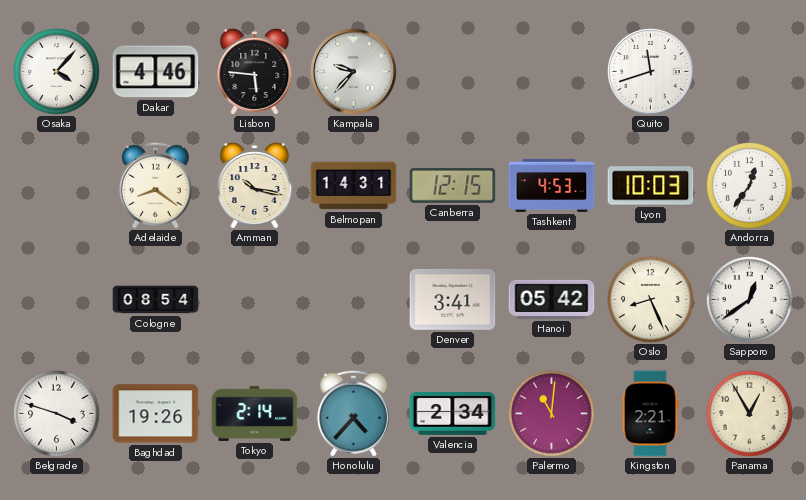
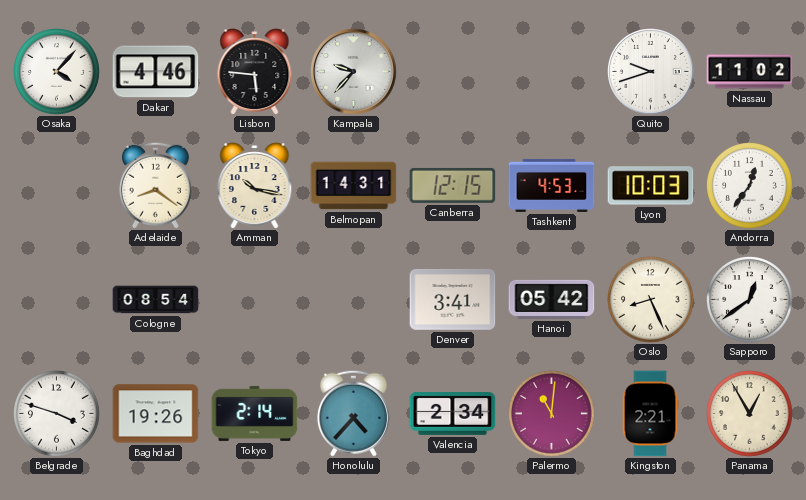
Quito: 11:42 -> 9:42
Nassau: none -> 11:02
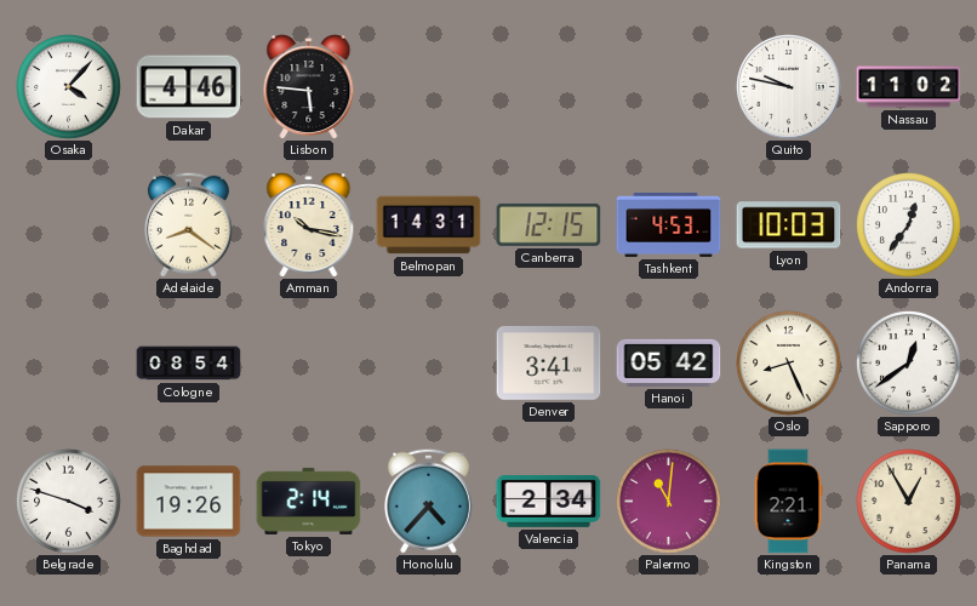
Kampala: 9:37 -> none
Quito: 9:42 -> 9:47
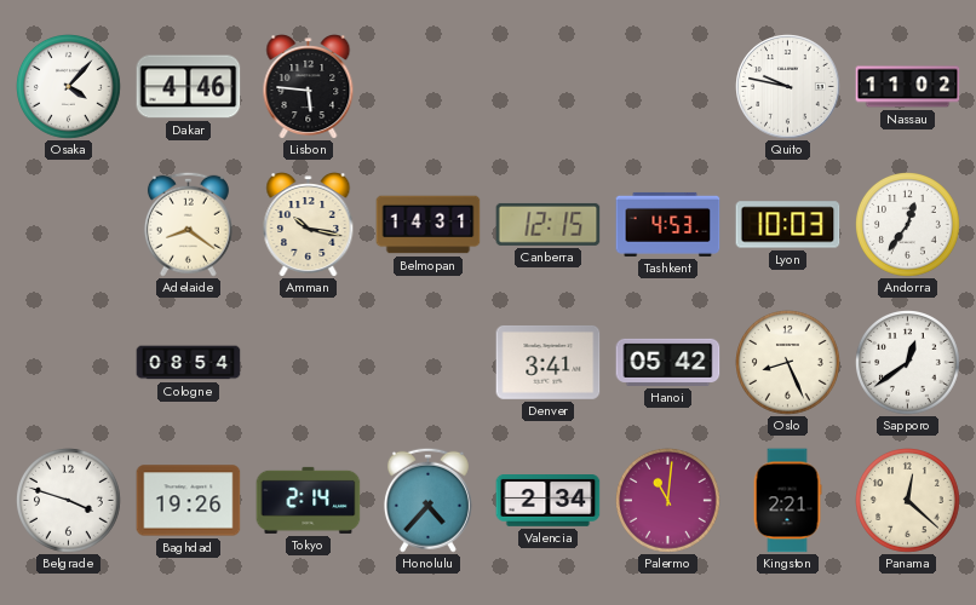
Panama: 12:55 -> 12:22
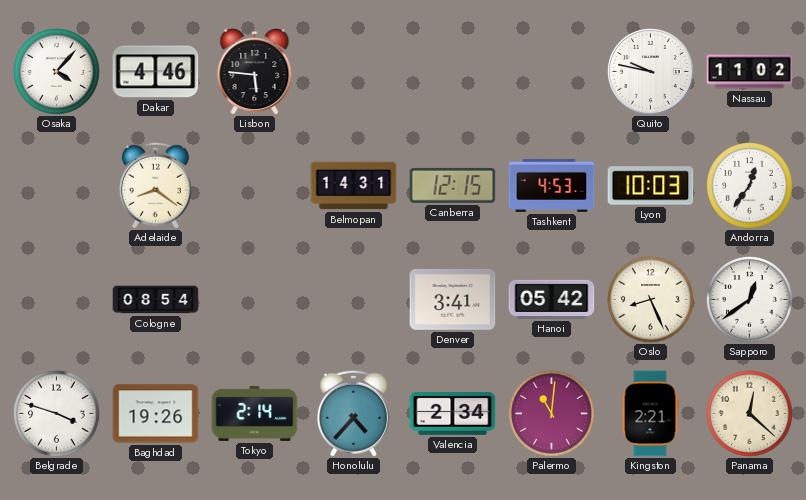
Amman: 10:17 -> none
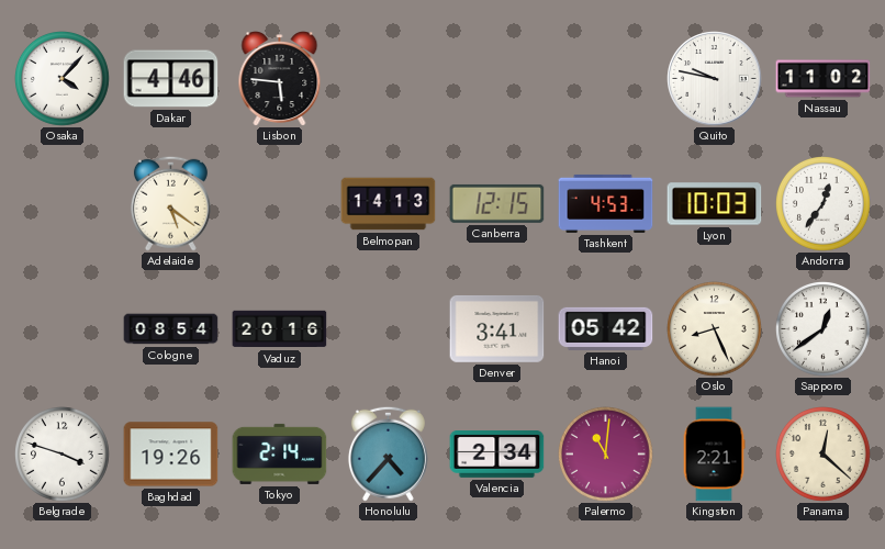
Adelaide: 8:21 -> 5:21
Belmopan: 14:31 -> 14:13
Vaduz: none -> 20:16
